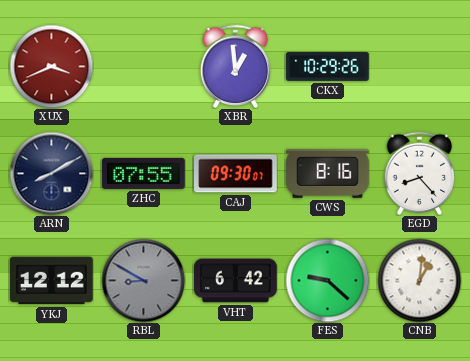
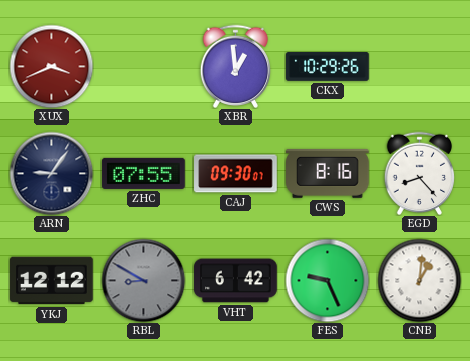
ARN: 8:10 -> 9:06
FES: 9:22 -> 9:26
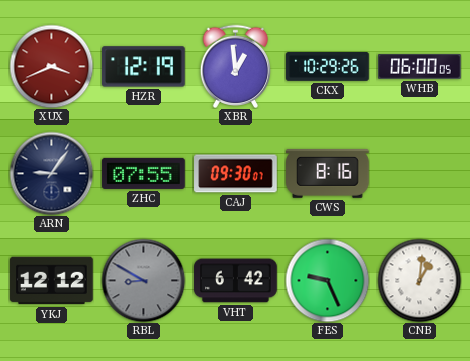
HZR: none -> 12:19
WHB: none -> 06:00
EGD: 8:23 -> none
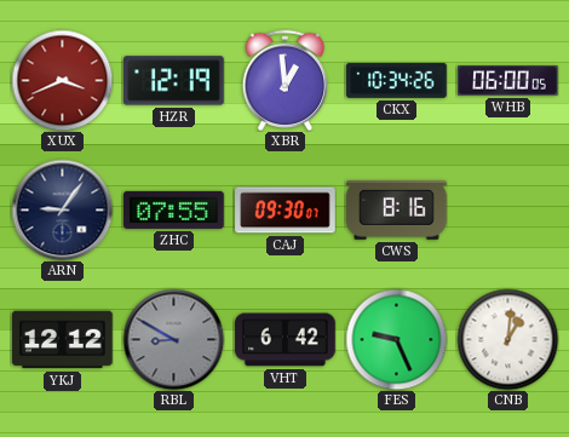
CKX: 10:29 -> 10:34
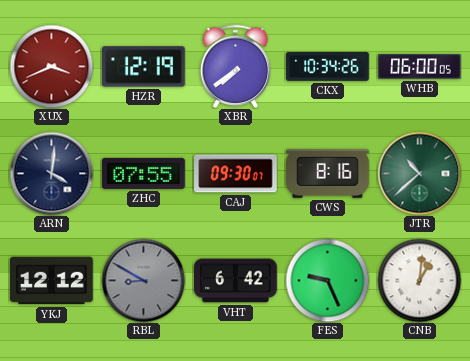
XBR: 12:59 -> 7:39
ARN: 9:06 -> 4:01
JTR: none -> 10:38
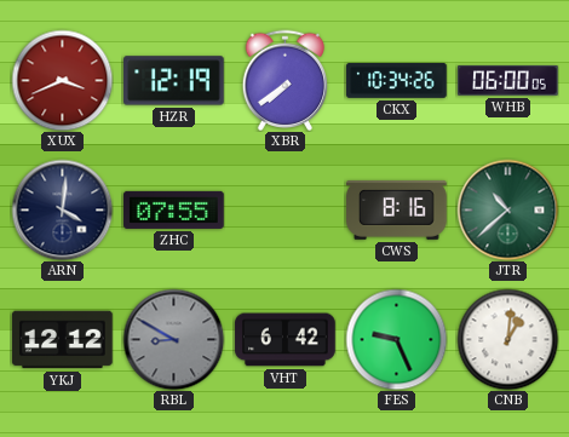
CAJ: 09:30 -> none
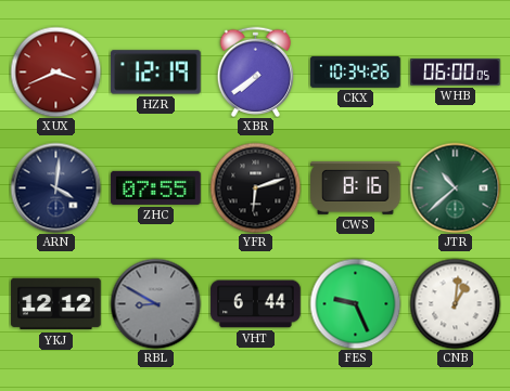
YFR: none -> 6:12
VHT: 6:42 -> 6:44
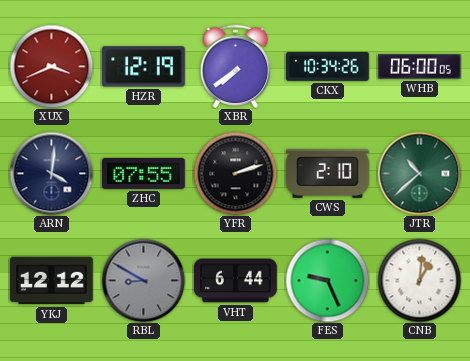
YFR: 6:12 -> 2:12
CWS: 8:16 -> 2:10
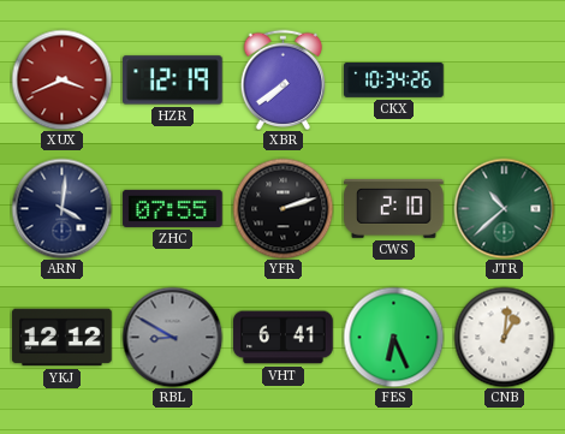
WHB: 06:00 -> none
VHT: 6:44 -> 6:41
FES: 9:26 -> 6:26
